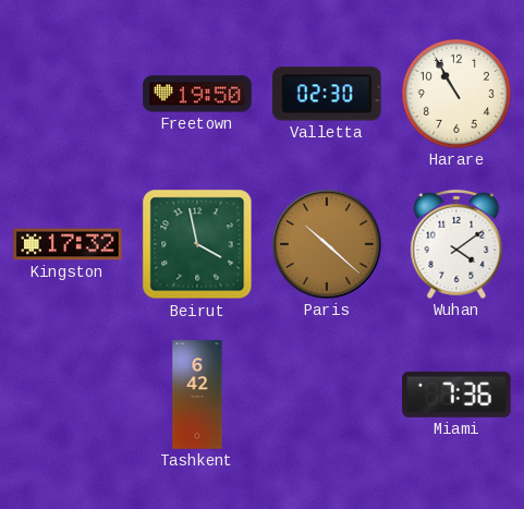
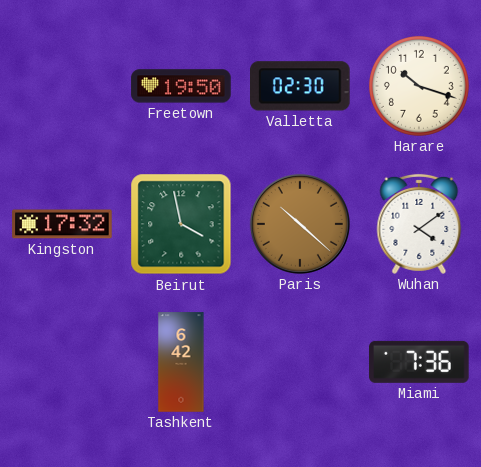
Harare: 10:55 -> 10:18
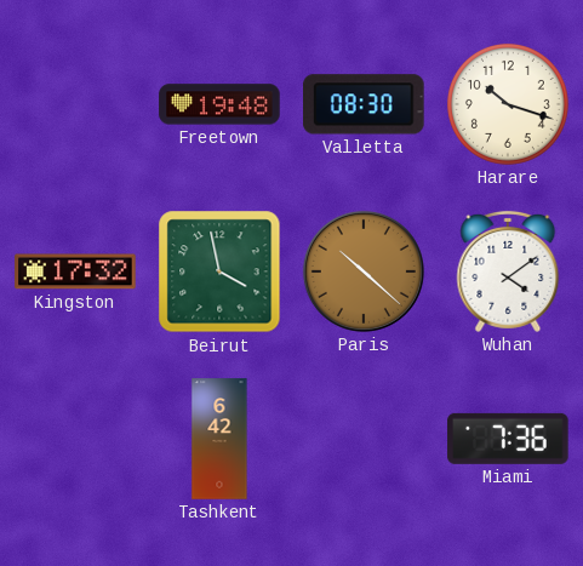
Freetown: 19:50 -> 19:48
Valletta: 02:30 -> 08:30
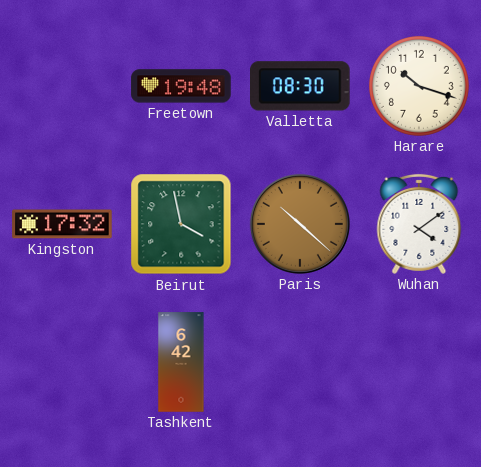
Miami: 7:36 -> none
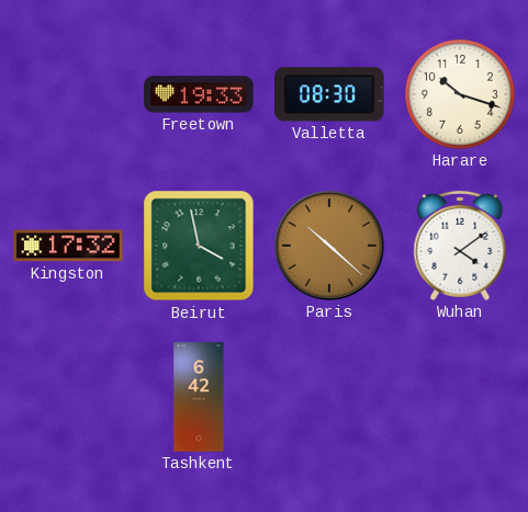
Freetown: 19:48 -> 19:33
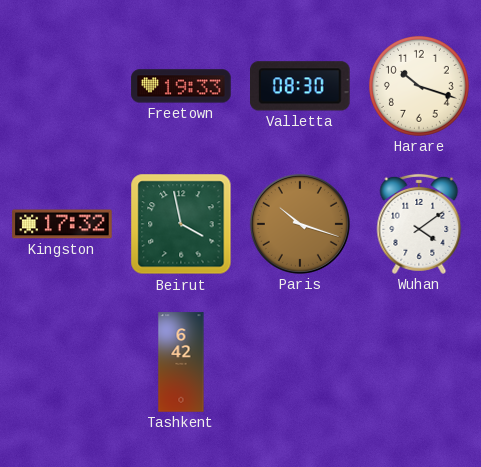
Paris: 10:22 -> 10:18
